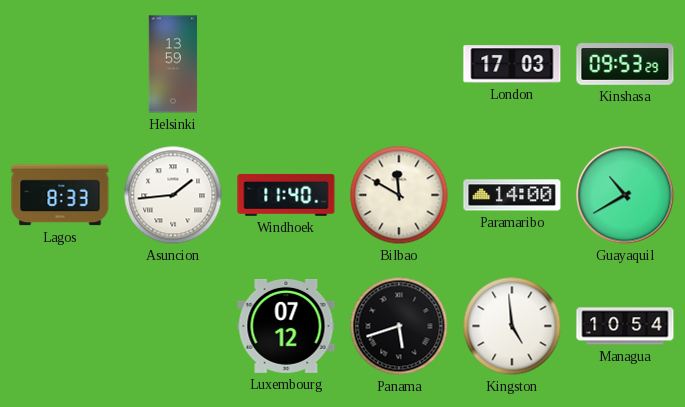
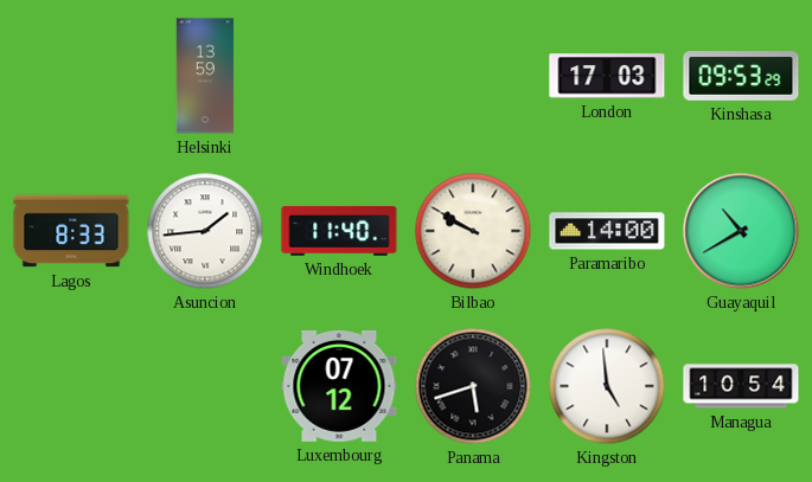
Bilbao: 11:50 -> 9:50
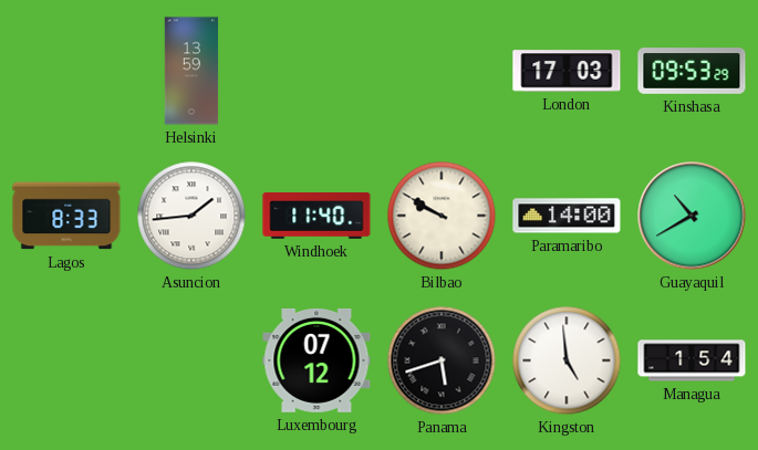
Managua: 10:54 -> 1:54
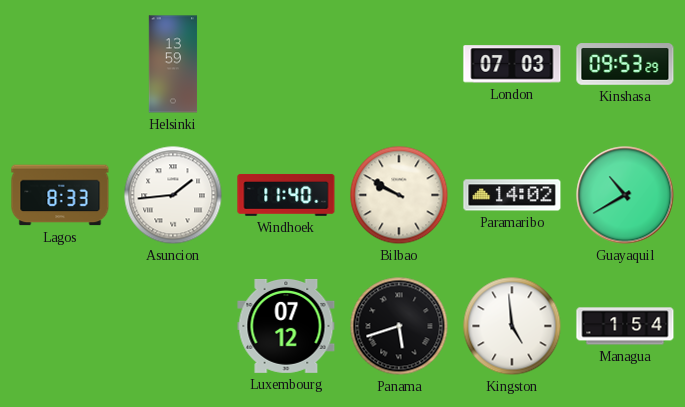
London: 17:03 -> 07:03
Paramaribo: 14:00 -> 14:02
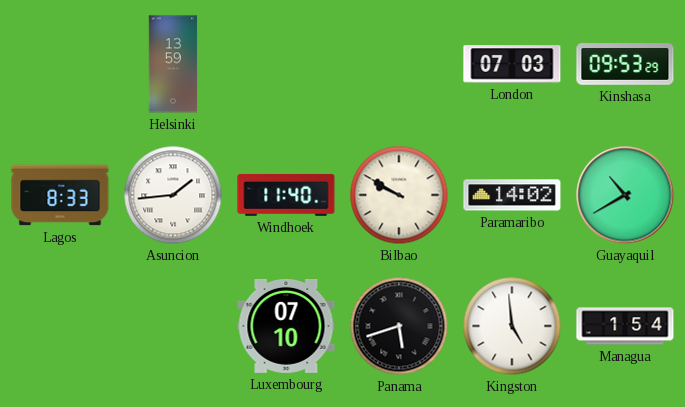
Luxembourg: 07:12 -> 07:10
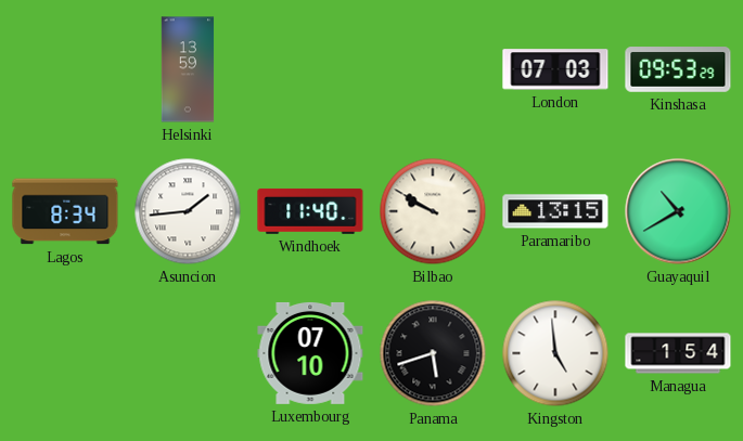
Lagos: 8:33 -> 8:34
Paramaribo: 14:02 -> 13:15
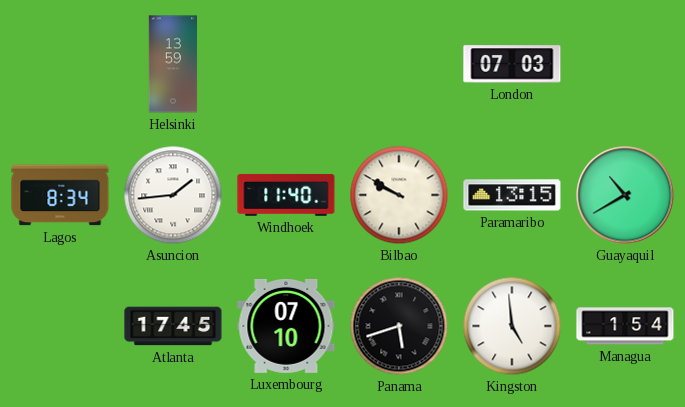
Kinshasa: 09:53 -> none
Atlanta: none -> 17:45
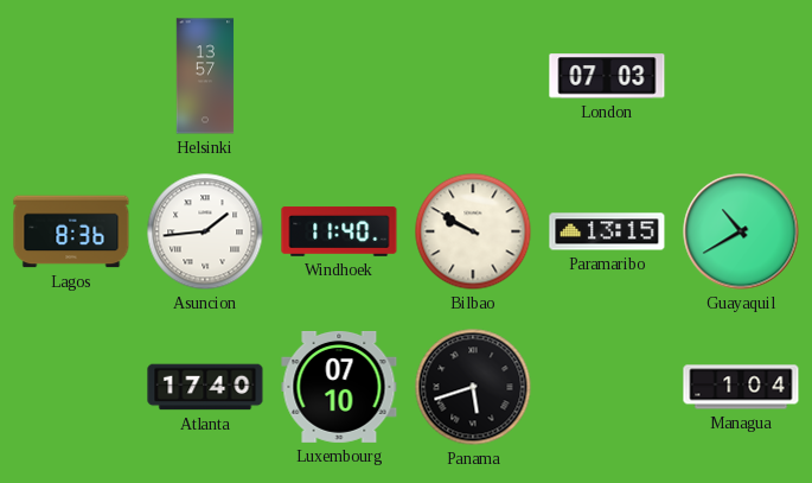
Helsinki: 13:59 -> 13:57
Lagos: 8:34 -> 8:36
Atlanta: 17:45 -> 17:40
Kingston: 4:59 -> none
Managua: 1:54 -> 1:04
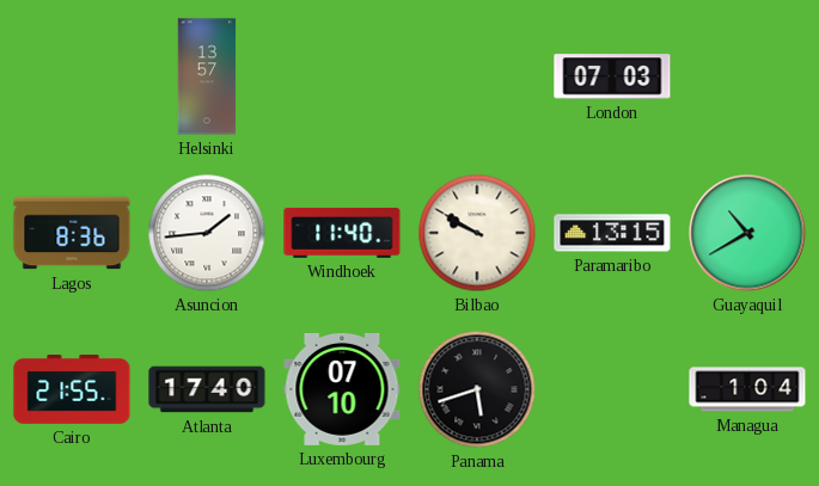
Cairo: none -> 21:55
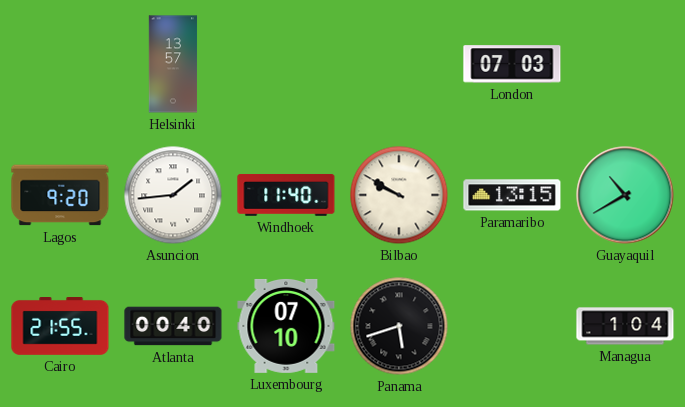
Lagos: 8:36 -> 9:20
Atlanta: 17:40 -> 00:40
